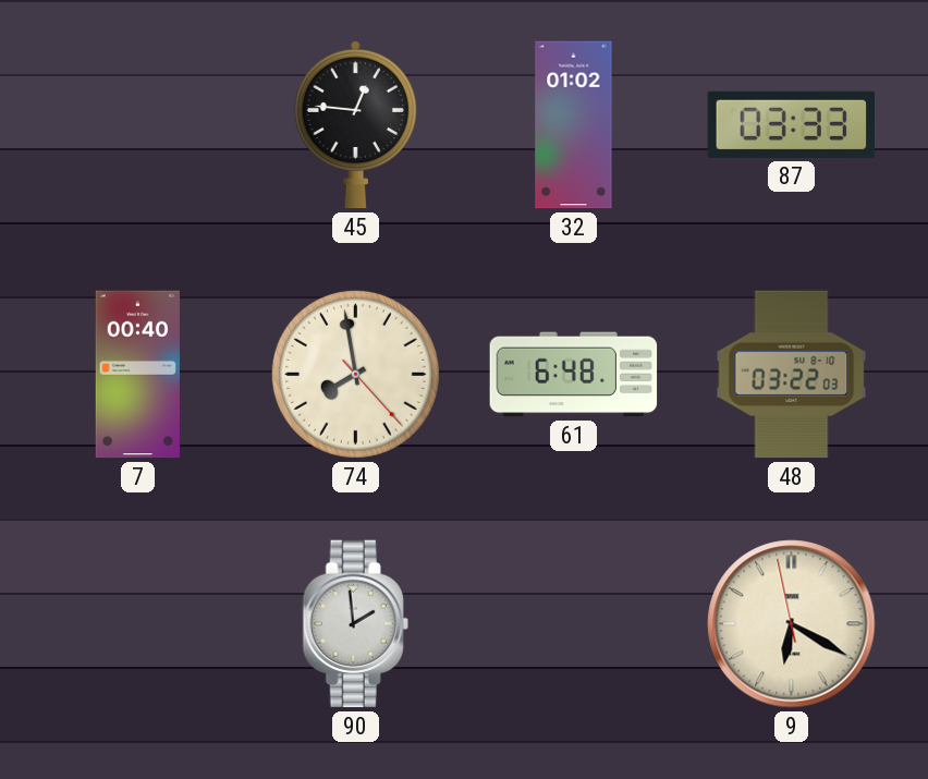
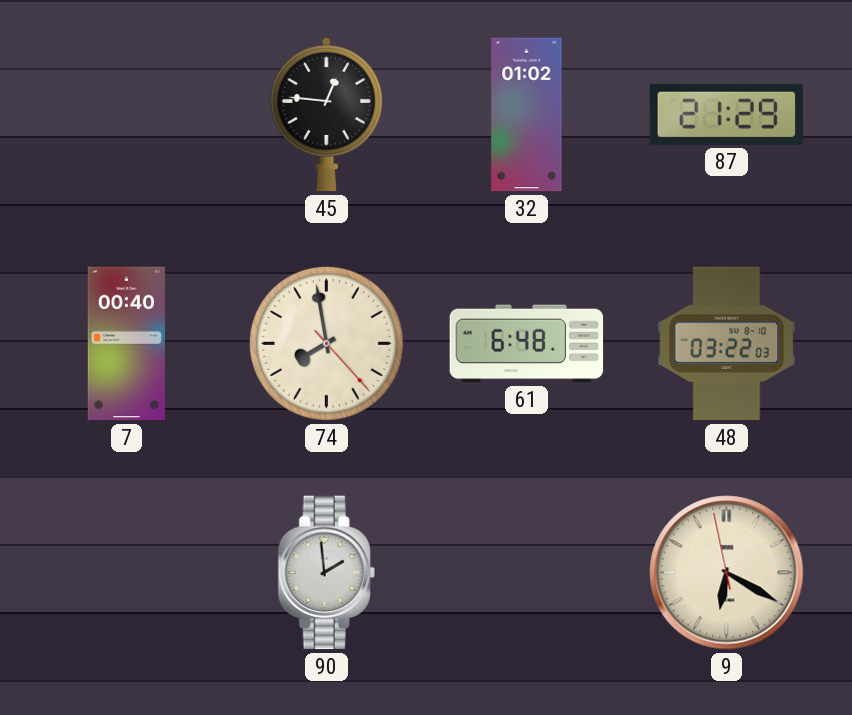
87: 03:33 -> 21:29
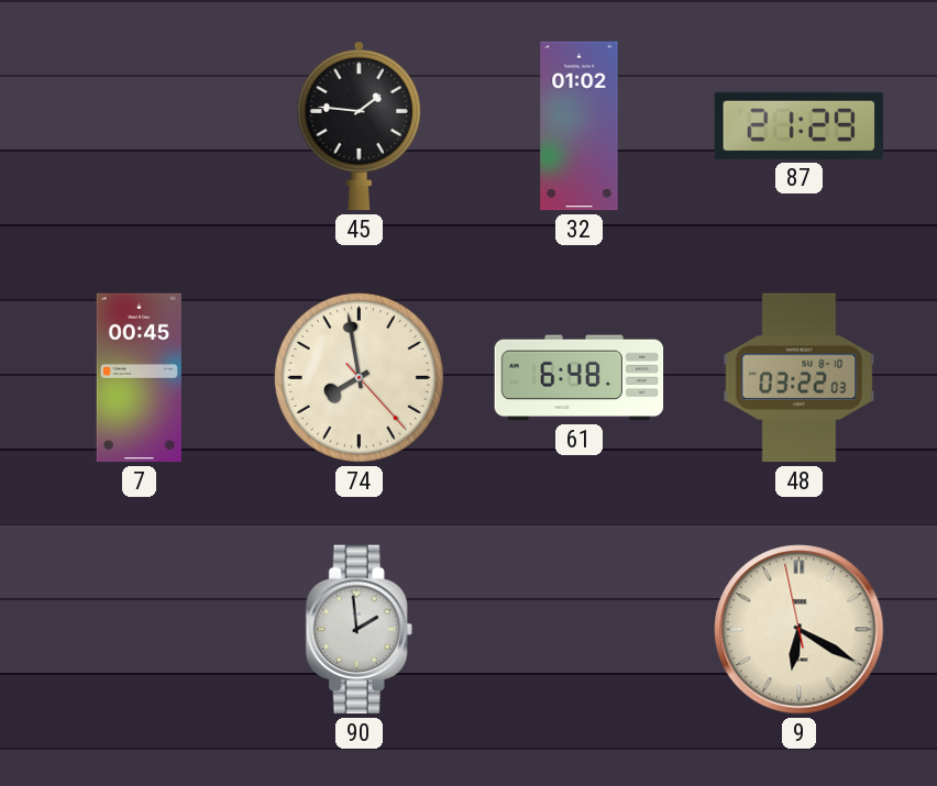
45: 12:46 -> 1:46
7: 00:40 -> 00:45
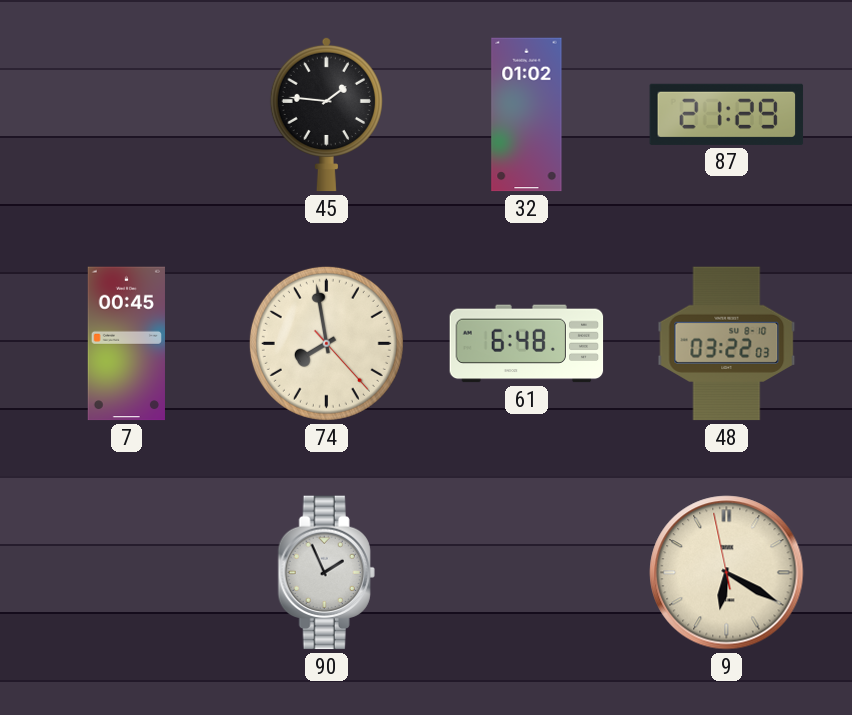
90: 1:59 -> 1:56
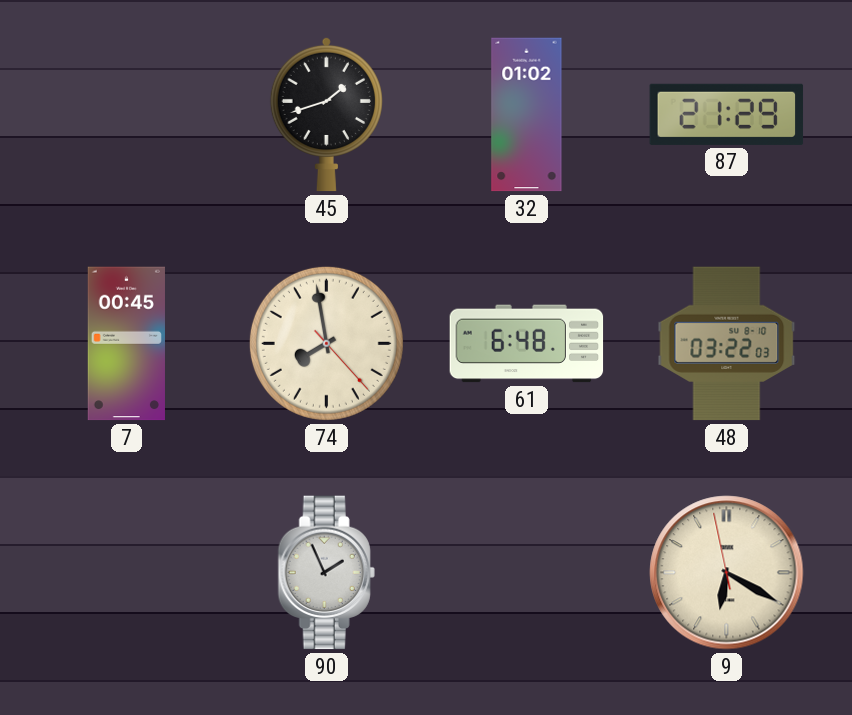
45: 1:46 -> 1:42
